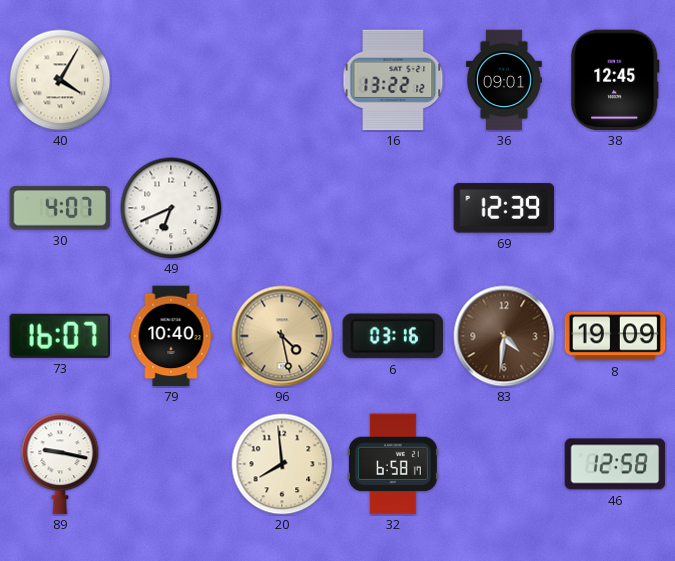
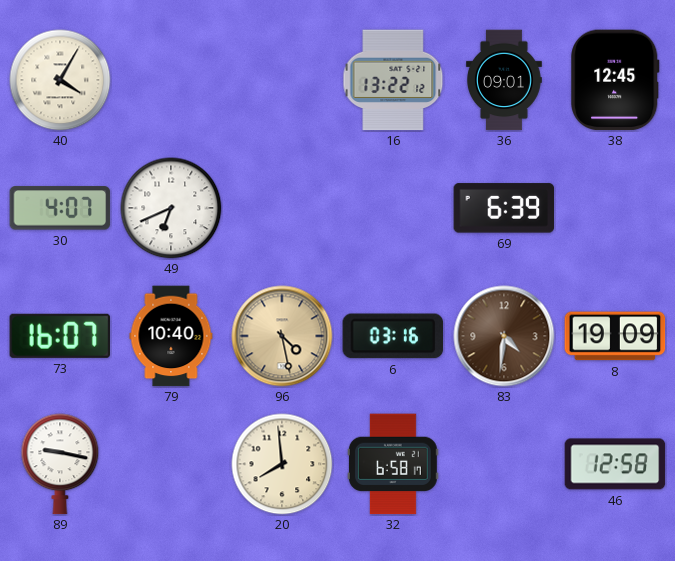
69: 12:39 -> 6:39
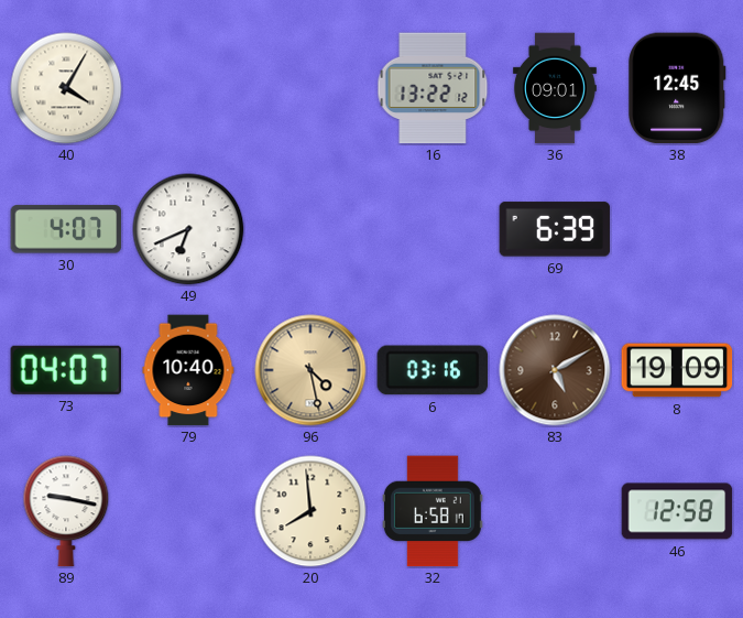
73: 16:07 -> 04:07
83: 4:31 -> 5:10
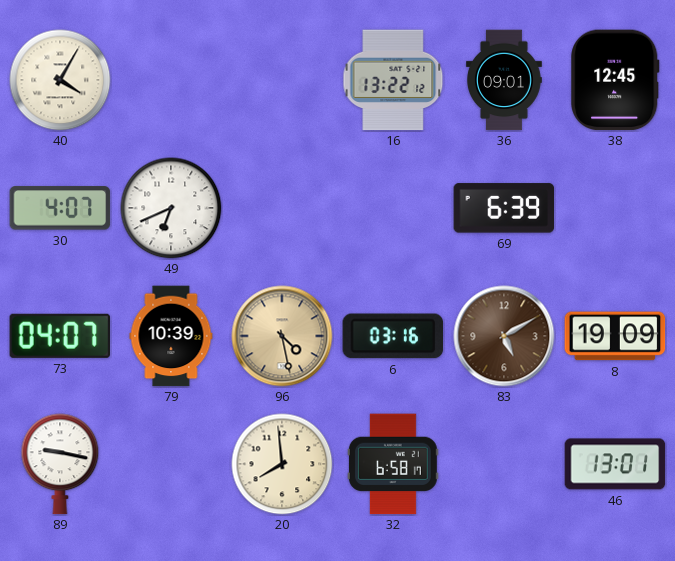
79: 10:40 -> 10:39
46: 12:58 -> 13:01
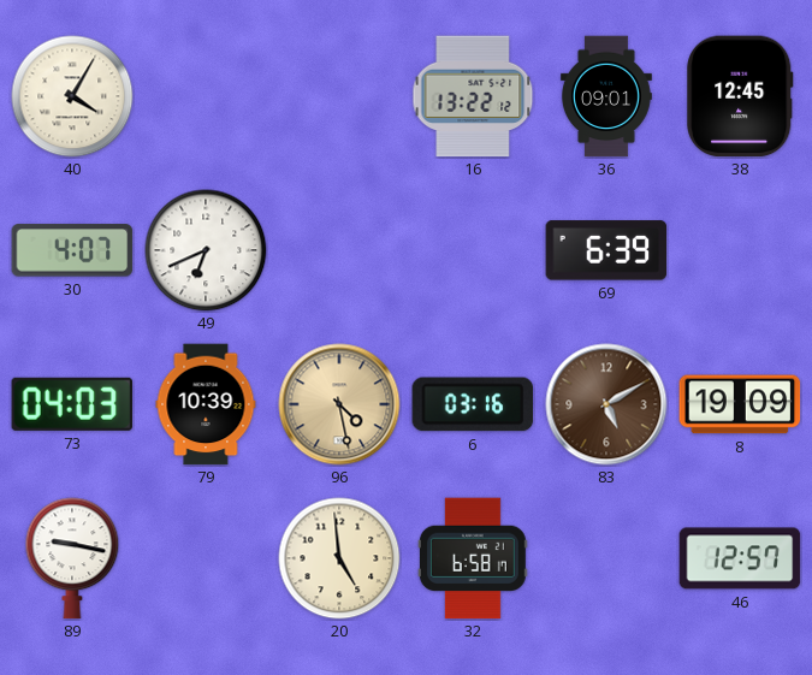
73: 04:07 -> 04:03
20: 7:59 -> 4:59
46: 13:01 -> 12:57
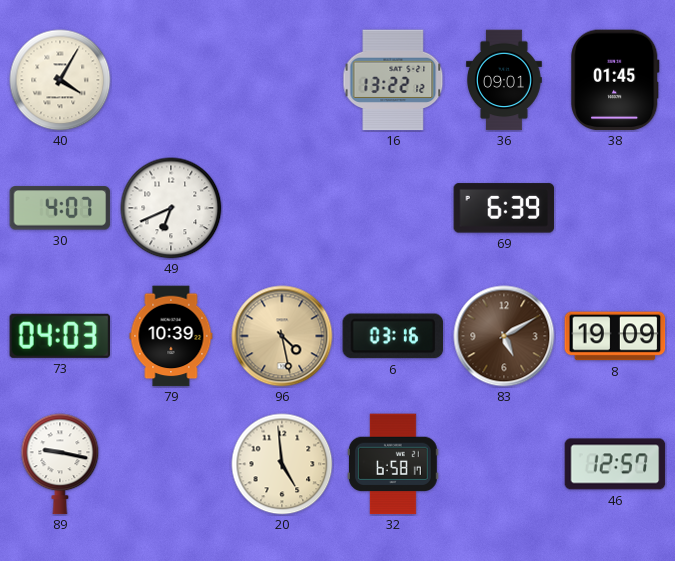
38: 12:45 -> 01:45
